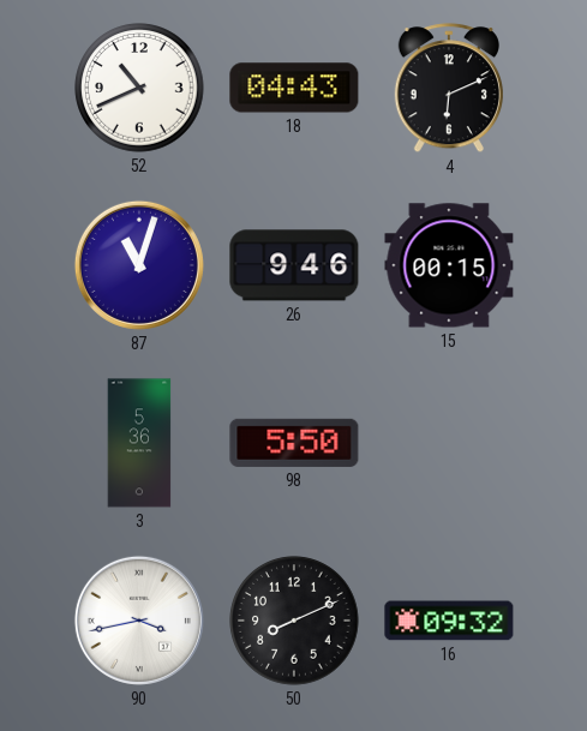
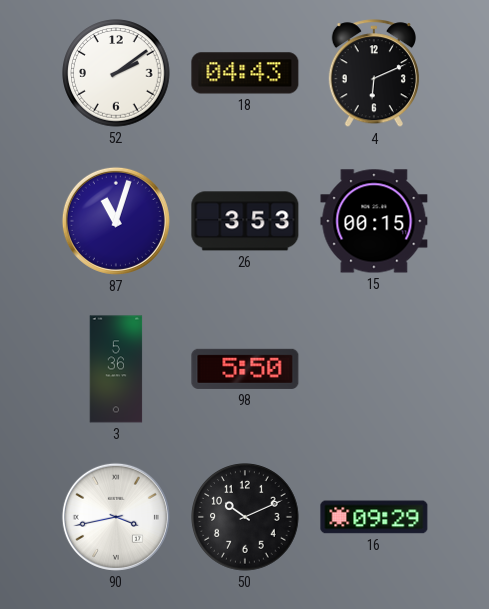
52: 10:41 -> 2:09
26: 9:46 -> 3:53
50: 8:11 -> 10:11
16: 09:32 -> 09:29
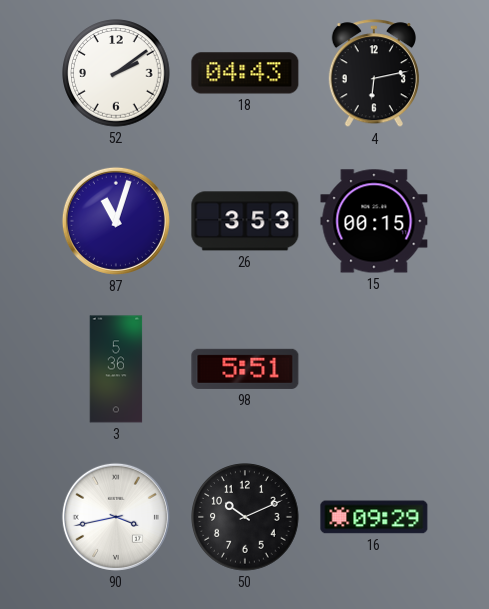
4: 6:11 -> 6:13
98: 5:50 -> 5:51
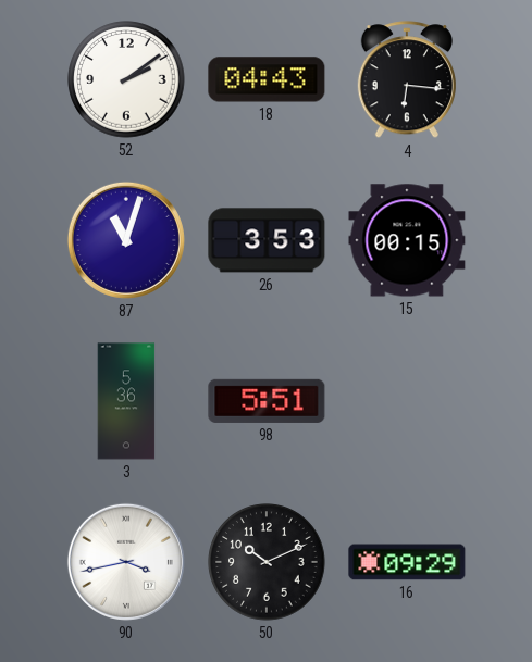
4: 6:13 -> 6:16
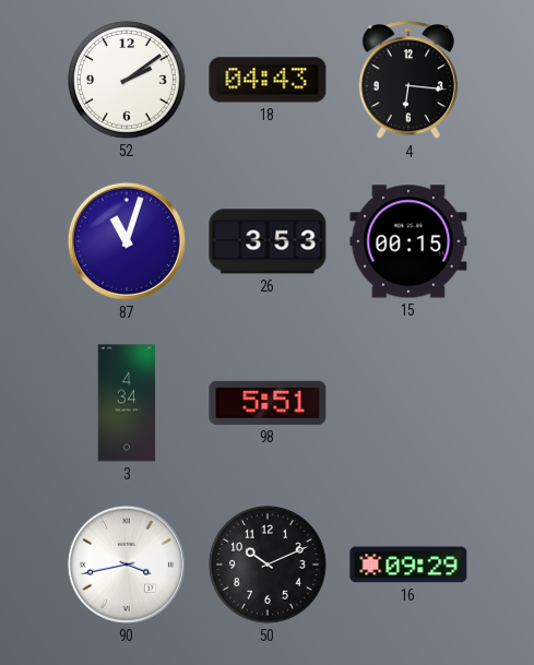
3: 5:36 -> 4:34
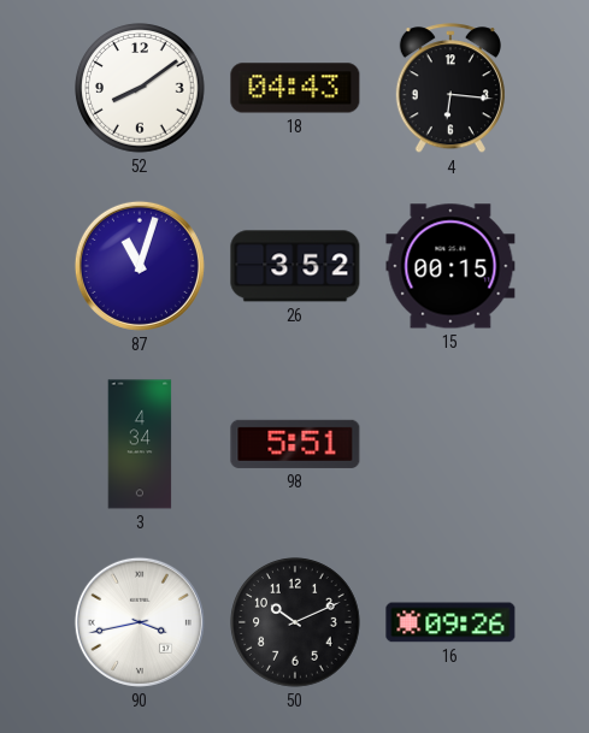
52: 2:09 -> 8:09
26: 3:53 -> 3:52
16: 09:29 -> 09:26
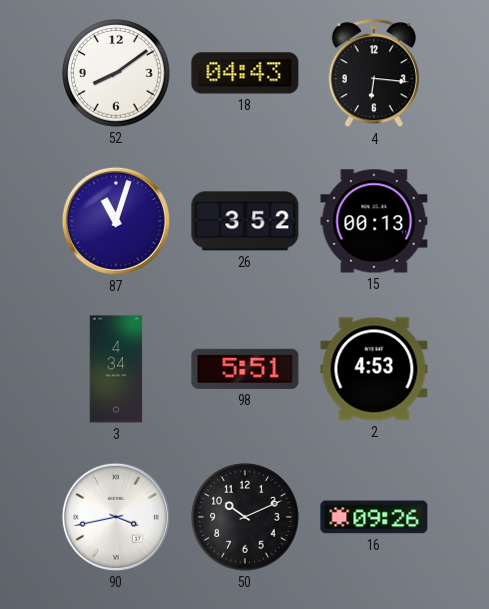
15: 00:15 -> 00:13
2: none -> 4:53
